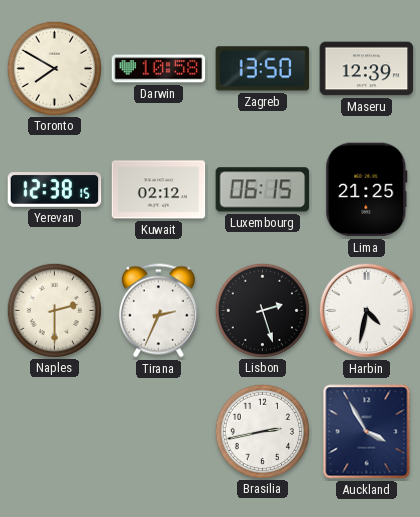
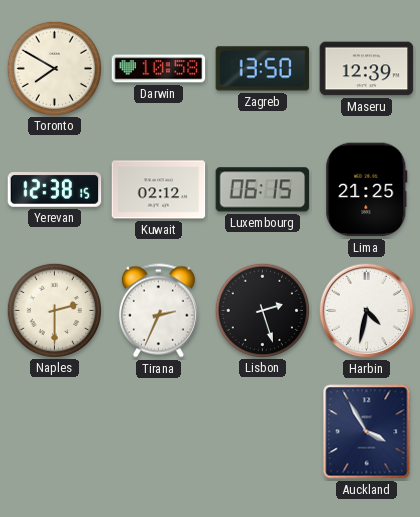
Brasilia: 2:43 -> none
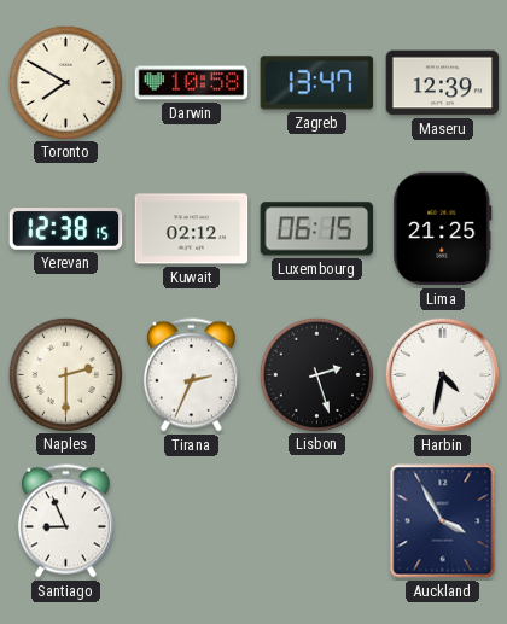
Zagreb: 13:50 -> 13:47
Santiago: none -> 8:56
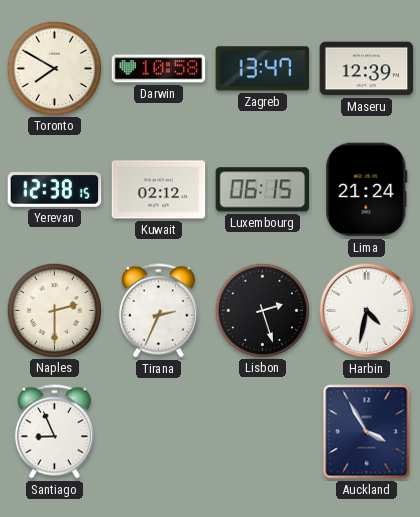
Lima: 21:25 -> 21:24
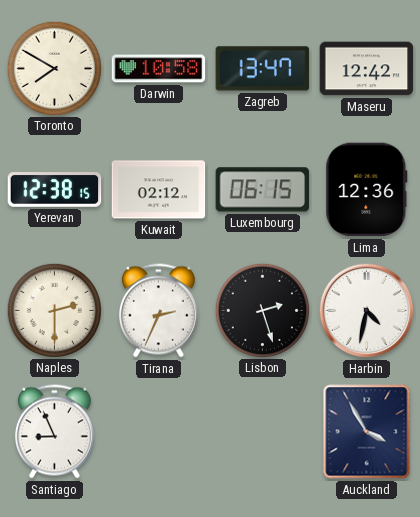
Maseru: 12:39 -> 12:42
Lima: 21:24 -> 12:36
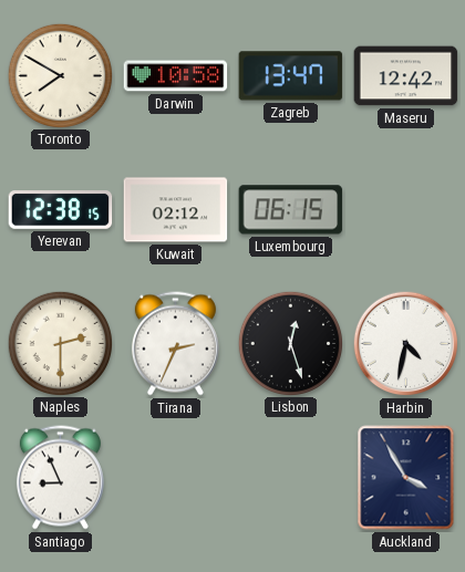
Lima: 12:36 -> none
Lisbon: 2:27 -> 12:27
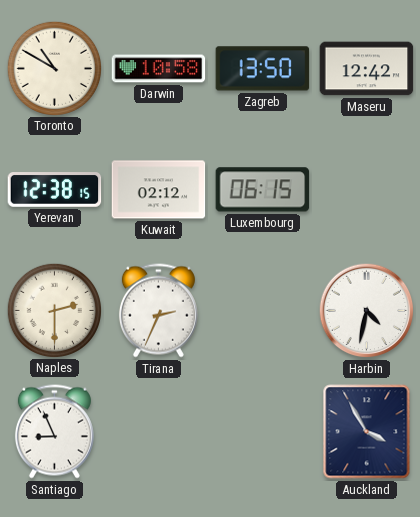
Toronto: 7:50 -> 10:50
Zagreb: 13:47 -> 13:50
Lisbon: 12:27 -> none
